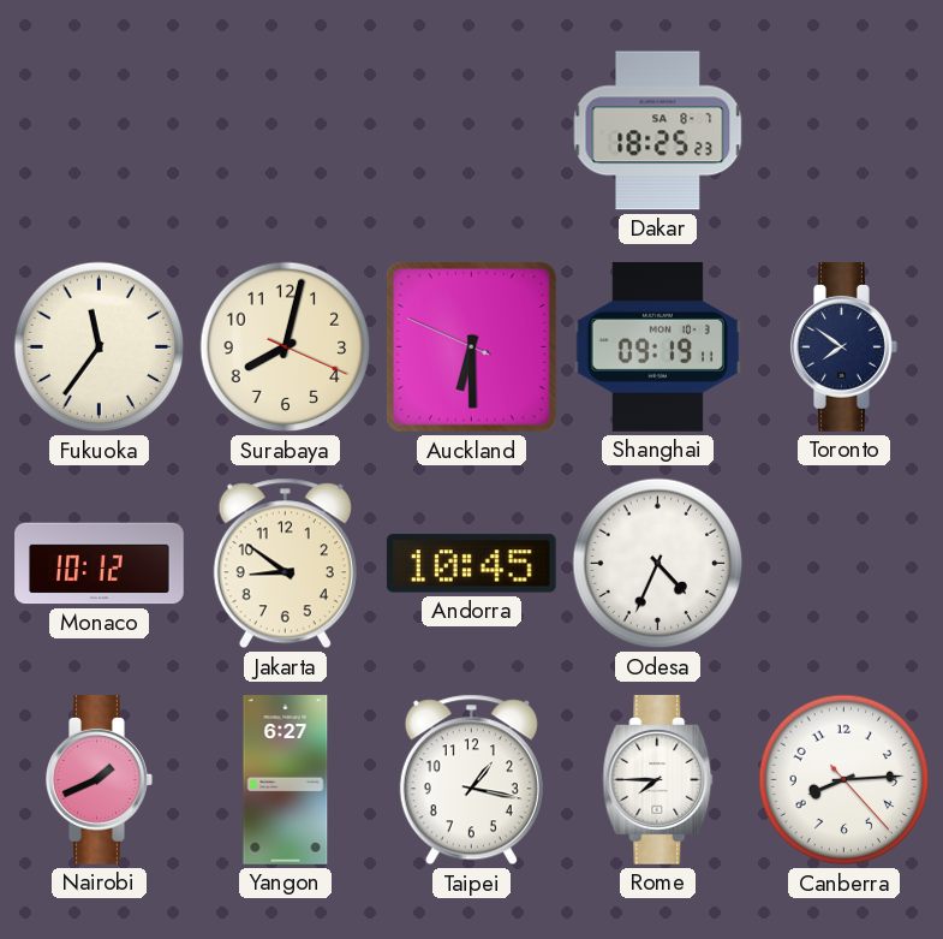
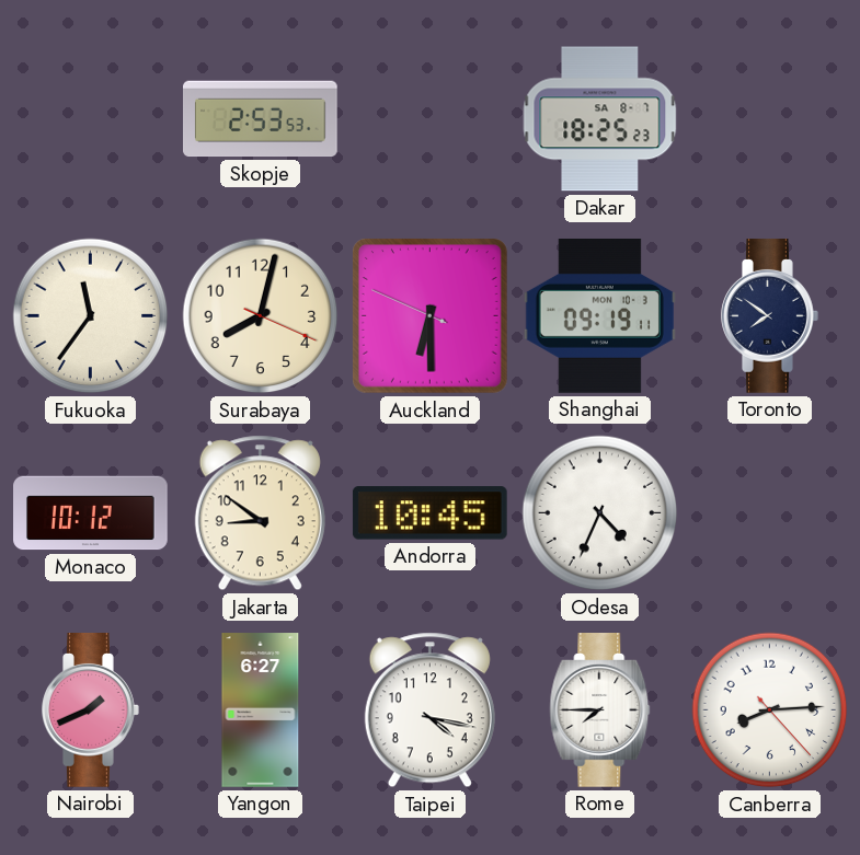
Skopje: none -> 2:53
Taipei: 1:17 -> 4:17
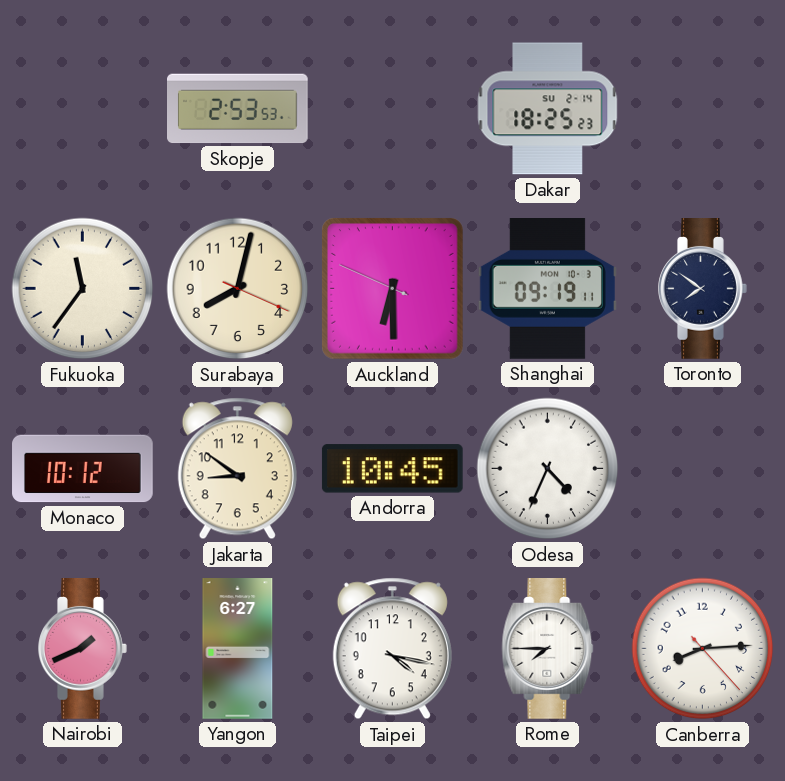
Dakar date: SA 8-7 -> SU 2-14
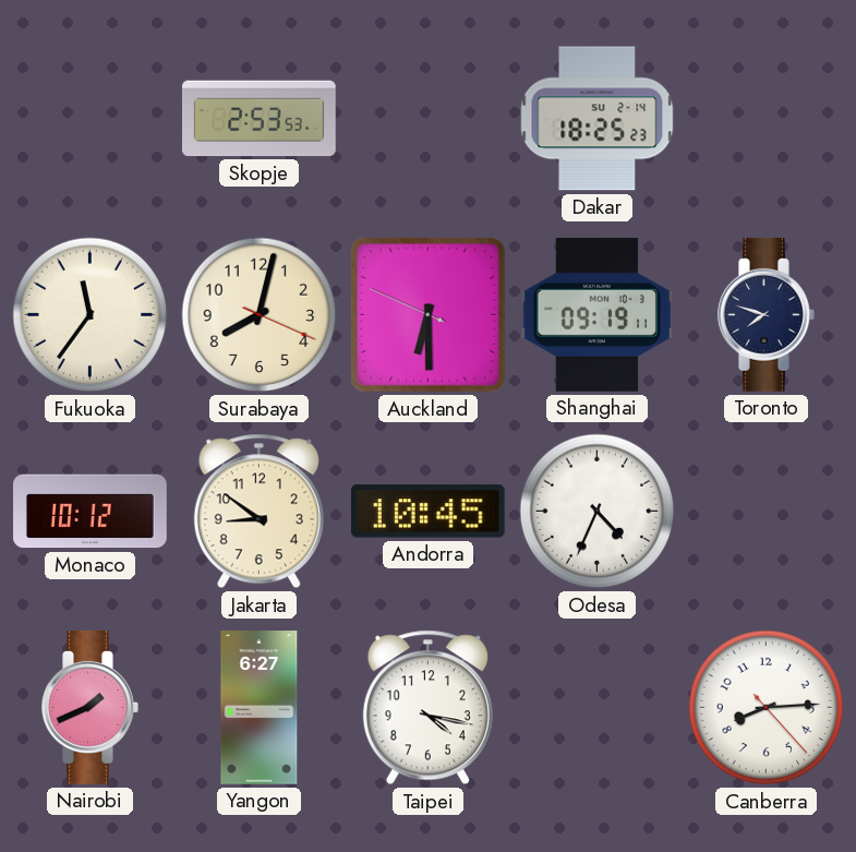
Toronto: 7:51 -> 7:48
Rome: 7:45 -> none
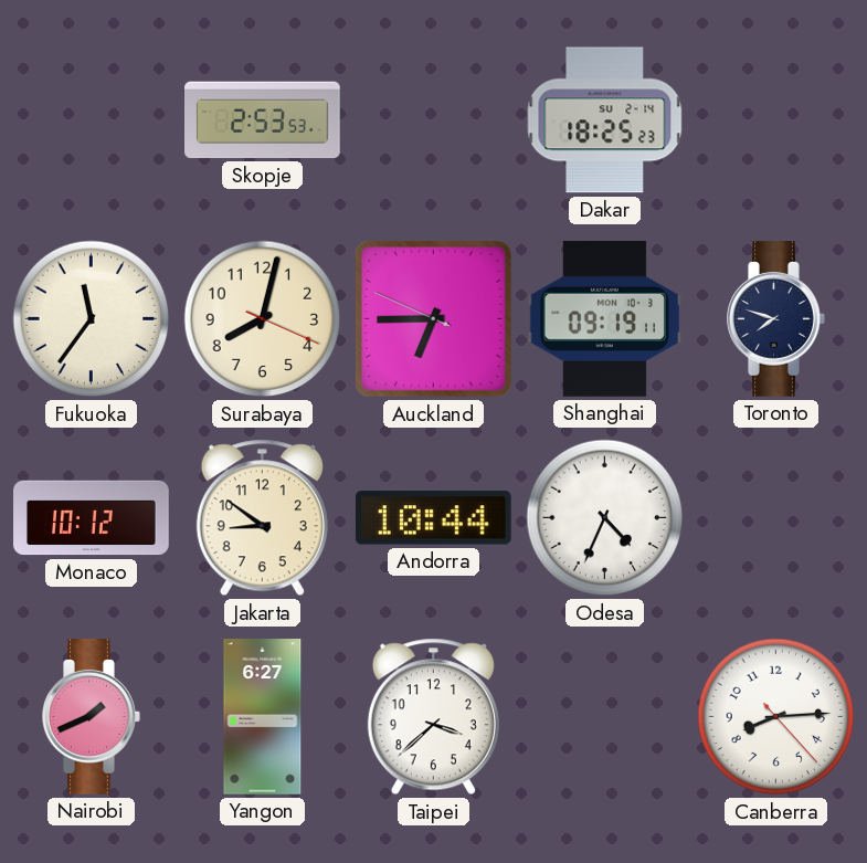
Auckland: 6:29 -> 6:44
Andorra: 10:45 -> 10:44
Taipei: 4:17 -> 3:38
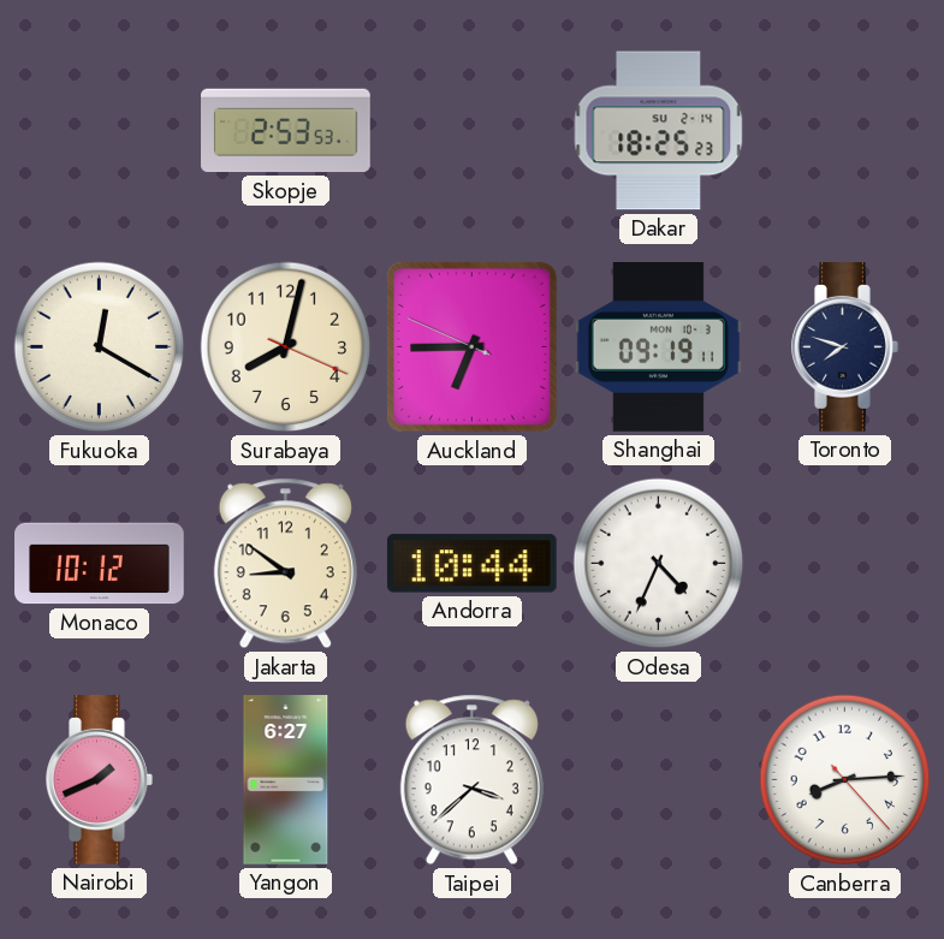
Fukuoka: 11:36 -> 12:20
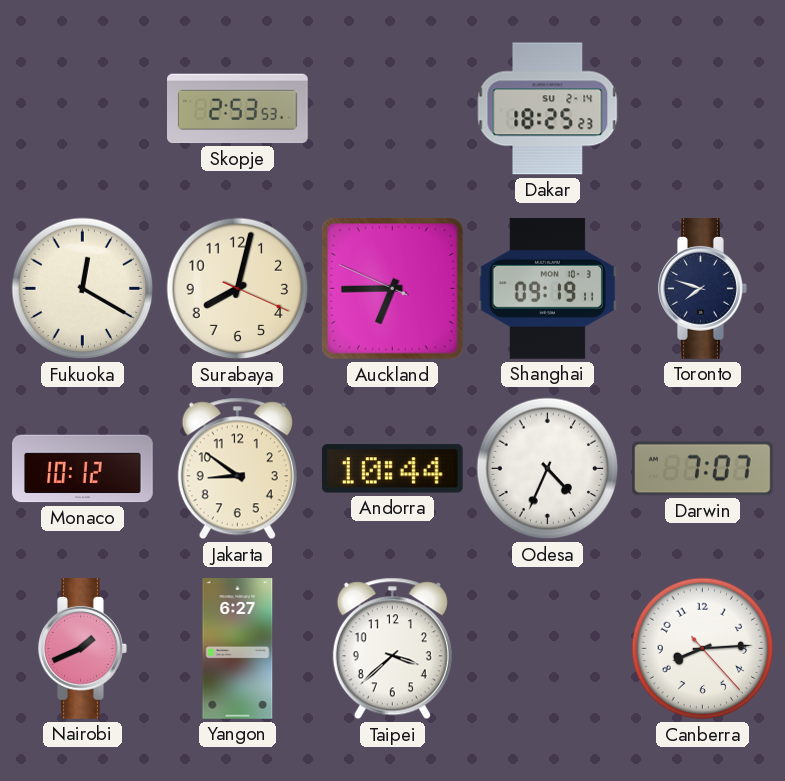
Darwin: none -> 7:07
